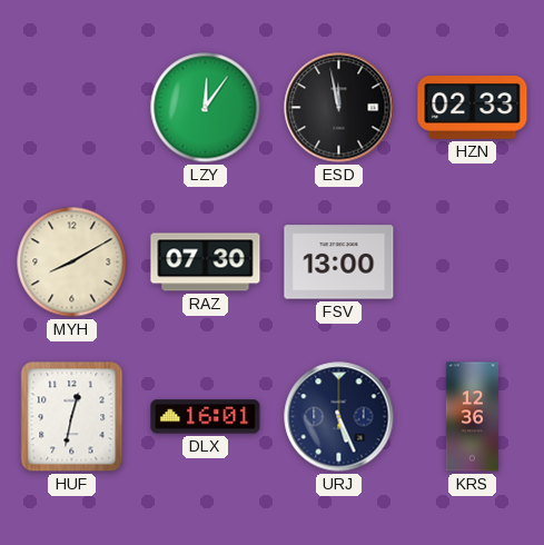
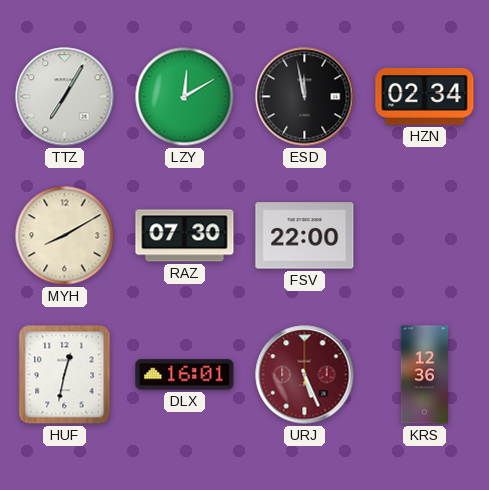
TTZ: none -> 7:05
LZY: 12:06 -> 12:10
HZN: 02:33 -> 02:34
FSV: 13:00 -> 22:00
URJ dial: navy -> burgundy
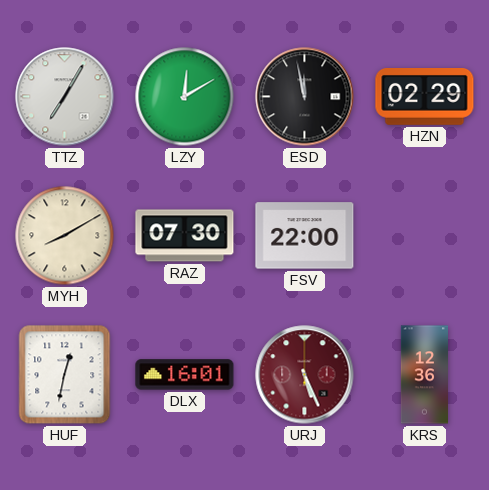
HZN: 02:34 -> 02:29
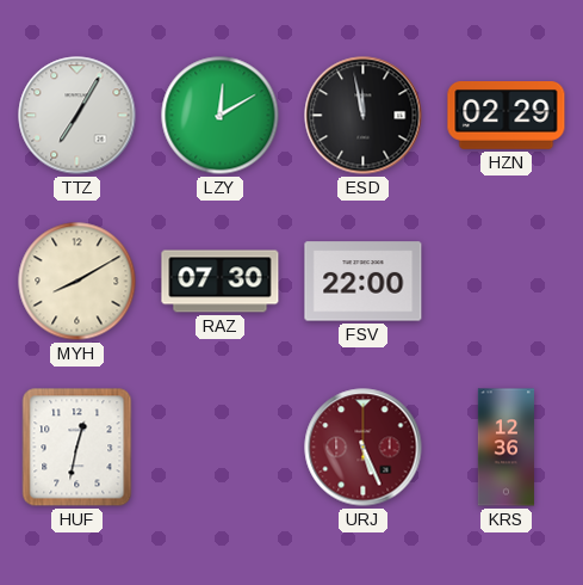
DLX: 16:01 -> none
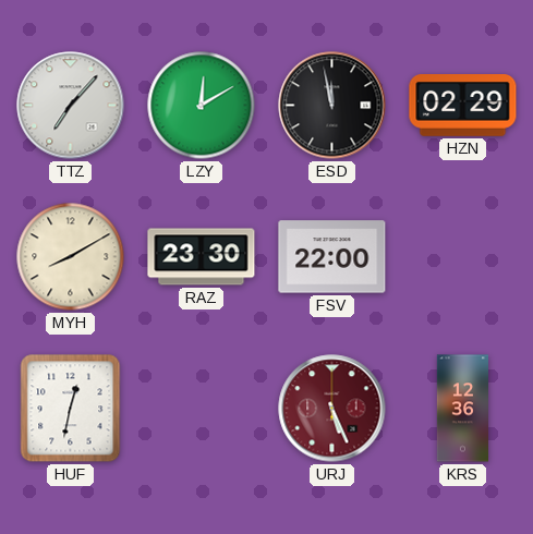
TTZ: 7:05 -> 7:07
RAZ: 07:30 -> 23:30
